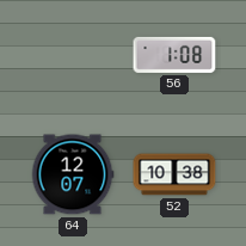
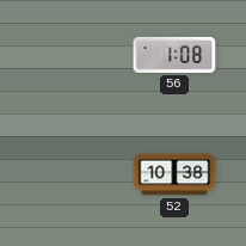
64: 12:07 -> none
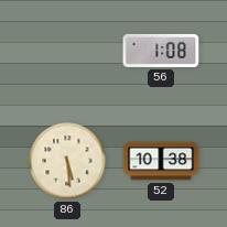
86: none -> 5:29
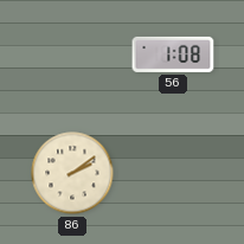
86: 5:29 -> 2:09
52: 10:38 -> none
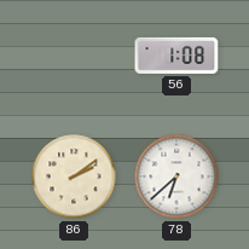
78: none -> 6:38
